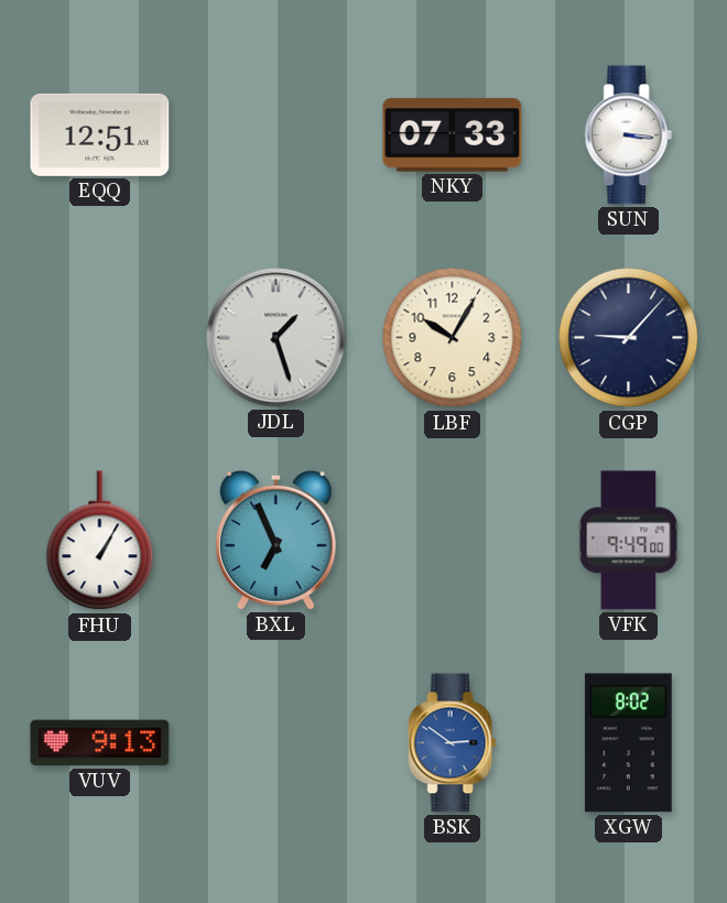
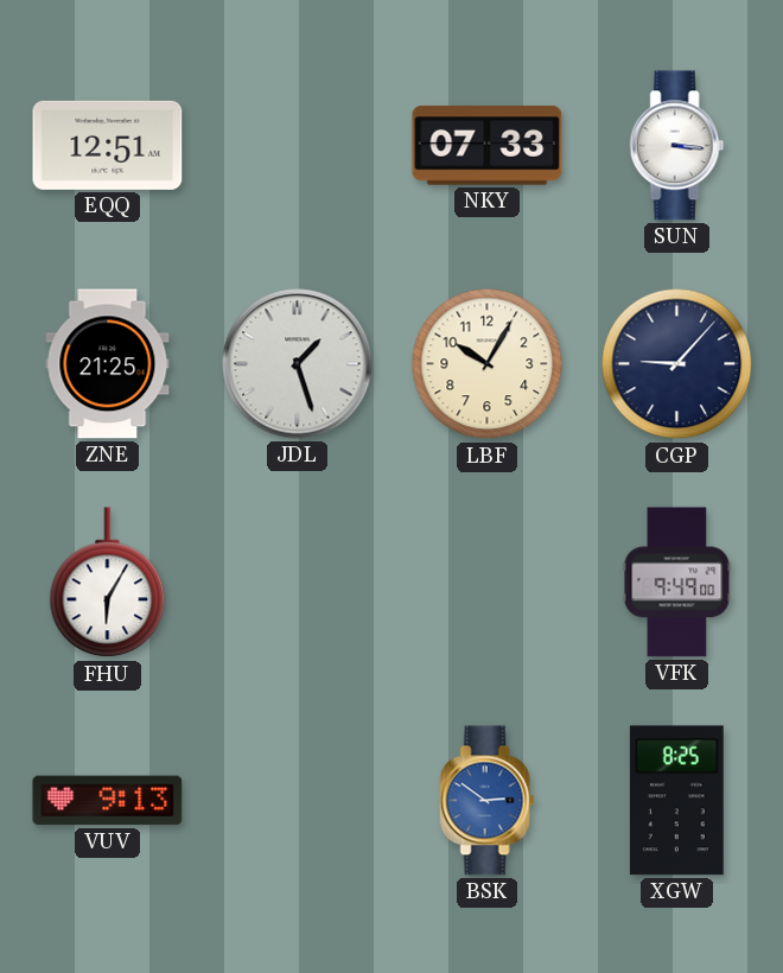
ZNE: none -> 21:25
FHU: 1:05 -> 6:05
BXL: 6:56 -> none
XGW: 8:02 -> 8:25
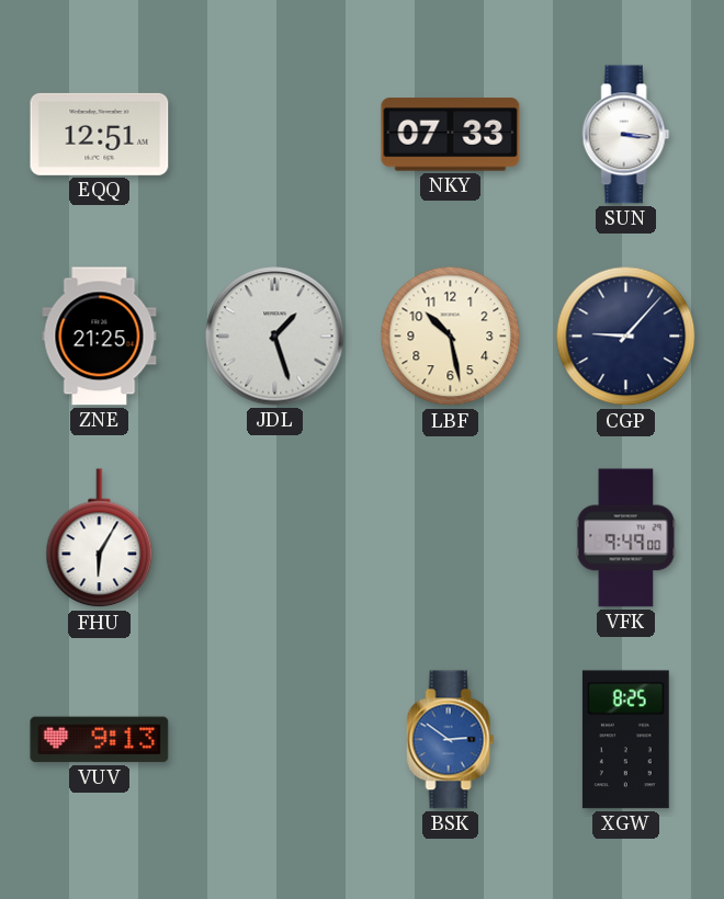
LBF: 10:05 -> 10:28
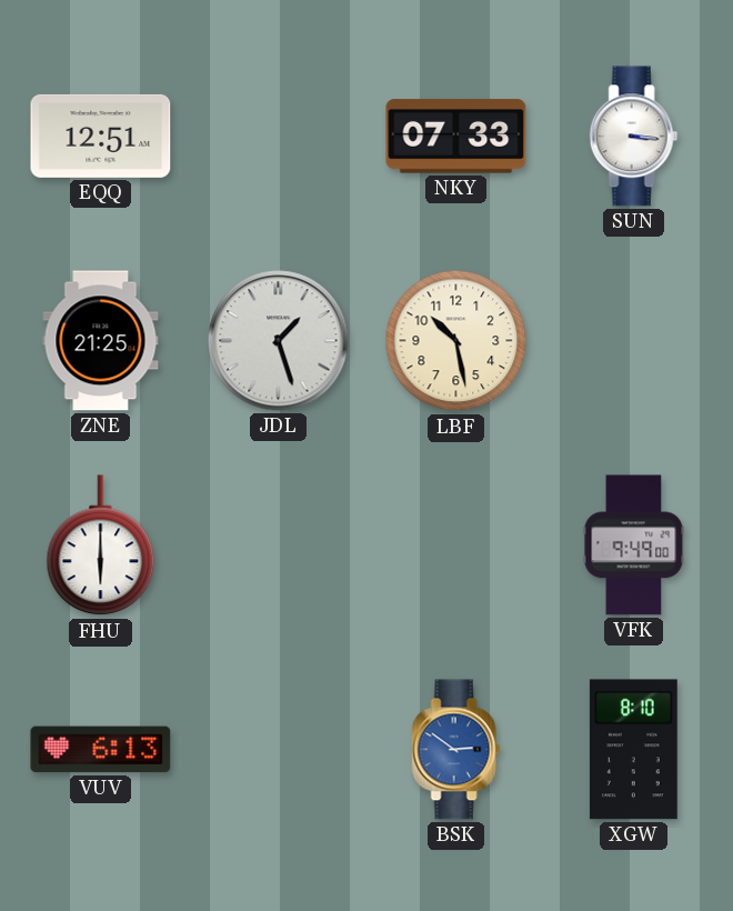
CGP: 9:07 -> none
FHU: 6:05 -> 6:00
VUV: 9:13 -> 6:13
XGW: 8:25 -> 8:10
